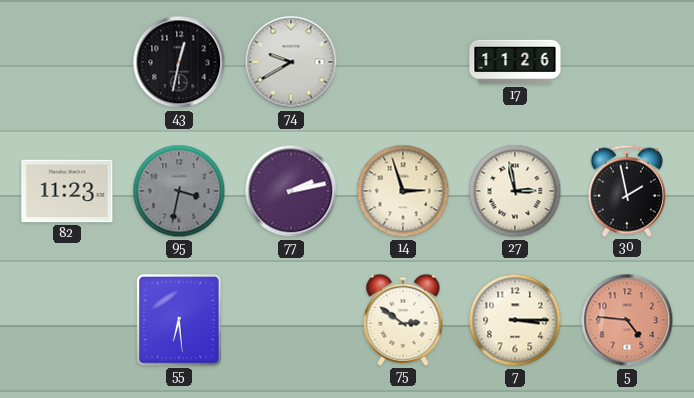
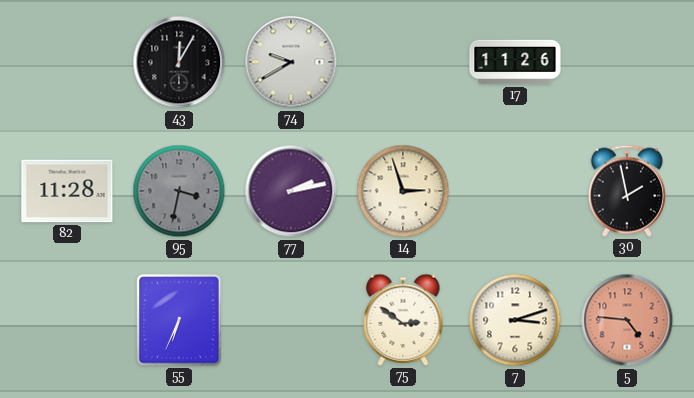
43: 12:32 -> 12:05
82: 11:23 -> 11:28
27: 2:58 -> none
55: 6:29 -> 6:34
7: 3:15 -> 3:12
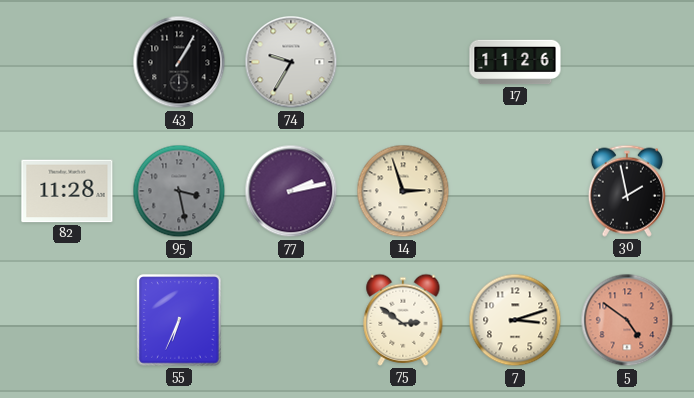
43: 12:05 -> 1:05
74: 9:40 -> 9:35
95: 3:32 -> 3:28
5: 4:46 -> 4:51
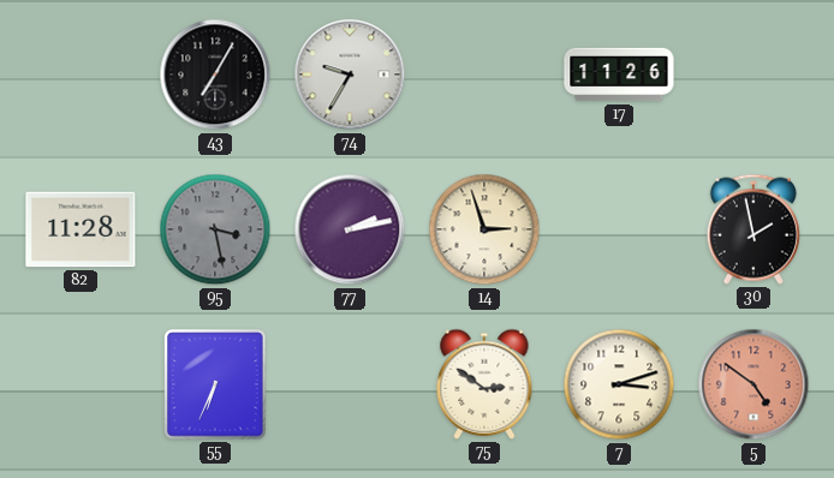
43: 1:05 -> 7:05
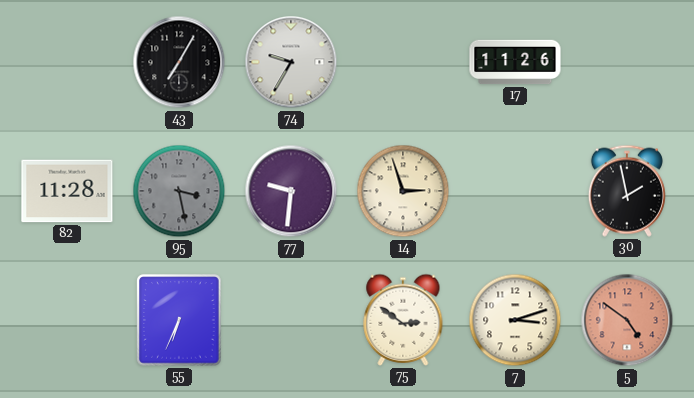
77: 2:13 -> 9:31
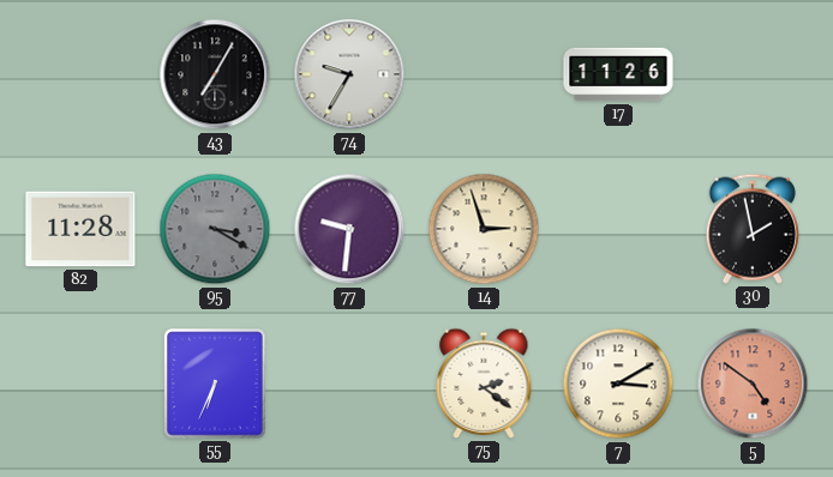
95: 3:28 -> 3:20
75: 2:51 -> 2:21
7: 3:12 -> 3:10
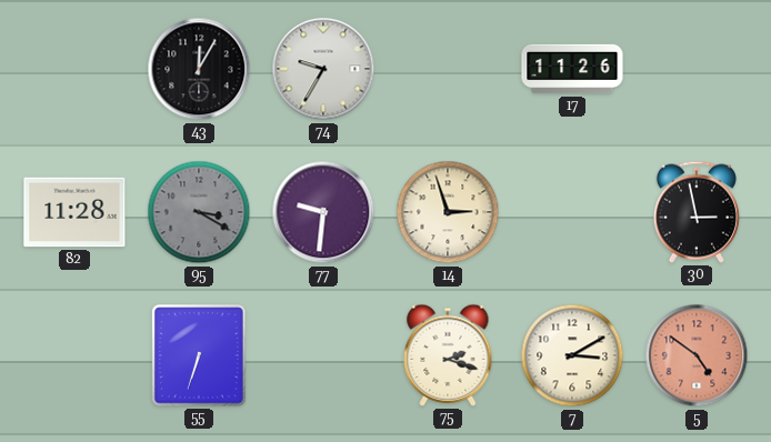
43: 7:05 -> 12:05
30: 1:58 -> 2:58
55: 6:34 -> 6:33
75: 2:21 -> 2:18
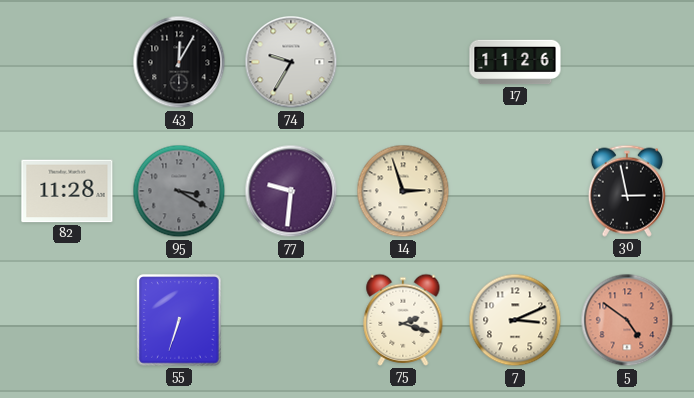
7: 3:10 -> 3:11
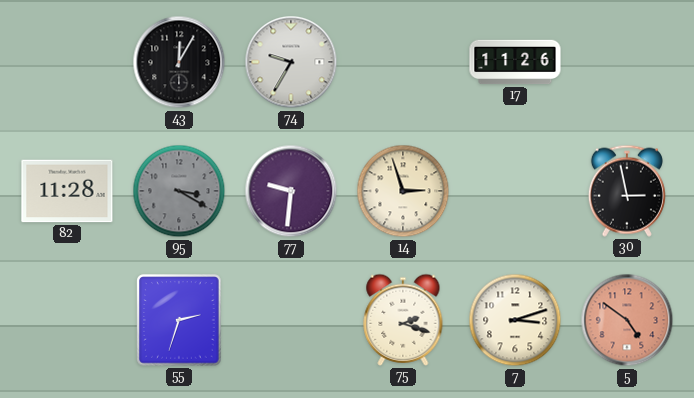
55: 6:33 -> 2:33
7: 3:11 -> 3:12
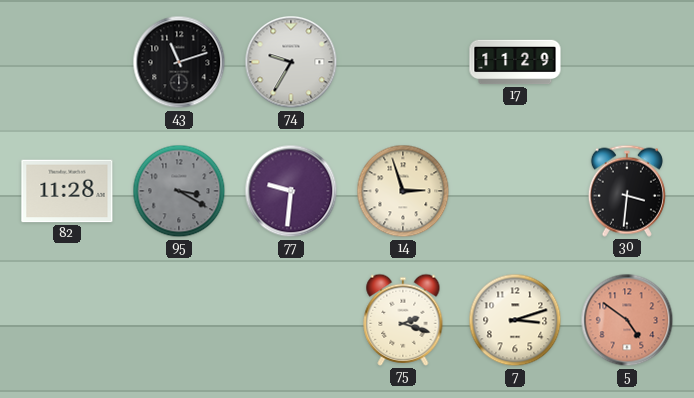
43: 12:05 -> 11:12
17: 11:26 -> 11:29
30: 2:58 -> 3:31
55: 2:33 -> none
